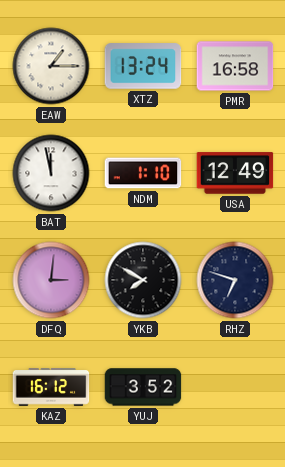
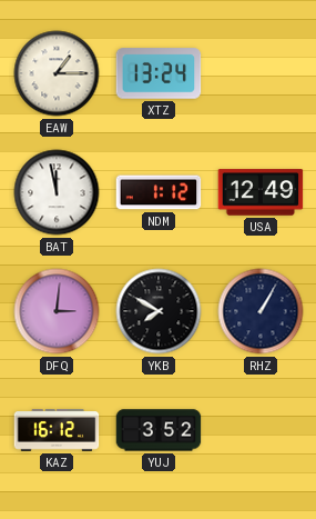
PMR: 16:58 -> none
NDM: 1:10 -> 1:12
RHZ: 6:48 -> 1:05
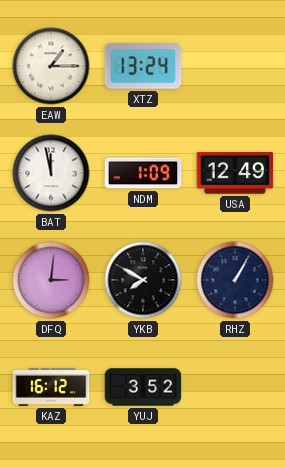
NDM: 1:12 -> 1:09
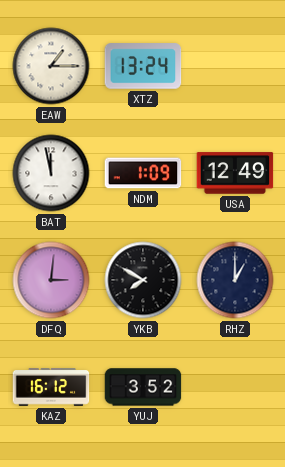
RHZ: 1:05 -> 1:00
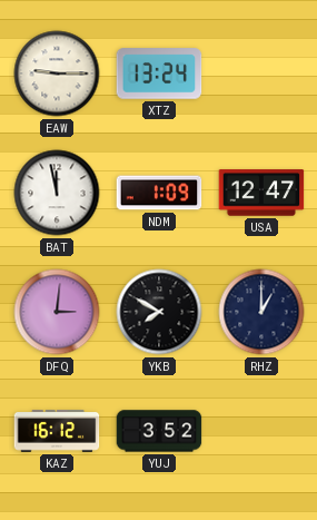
EAW: 1:15 -> 9:15
USA: 12:49 -> 12:47
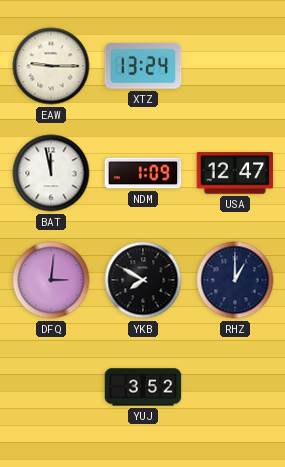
KAZ: 16:12 -> none
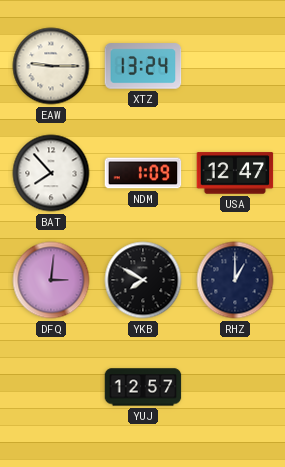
BAT: 11:58 -> 7:53
YUJ: 3:52 -> 12:57
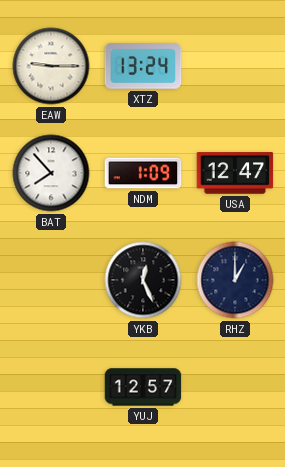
DFQ: 3:01 -> none
YKB: 7:50 -> 12:26
